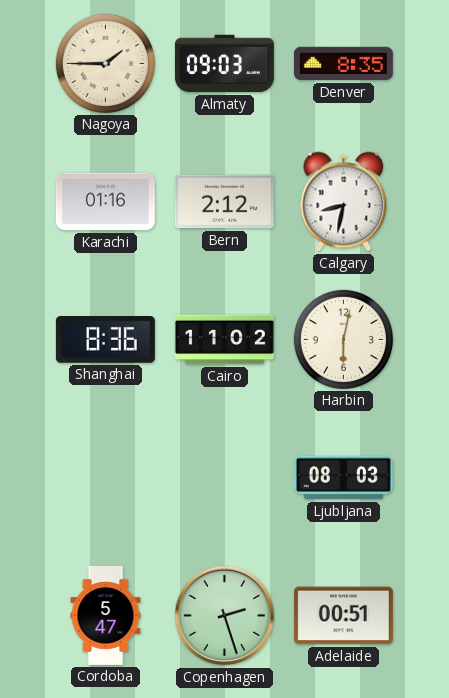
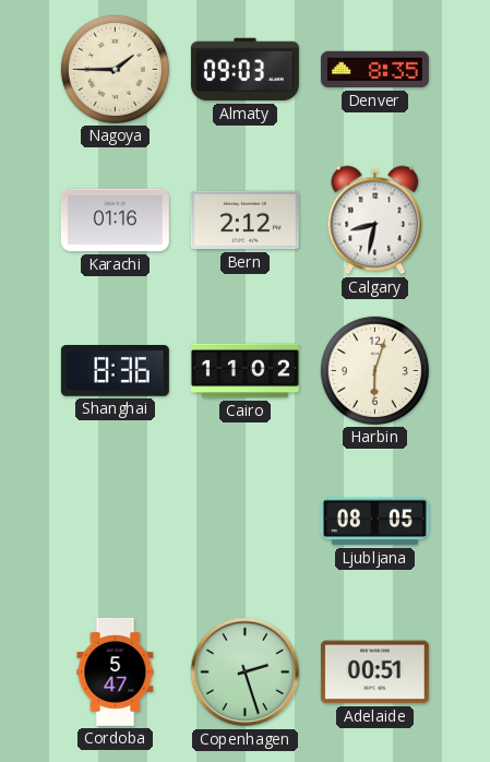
Harbin: 6:02 -> 6:03
Ljubljana: 08:03 -> 08:05
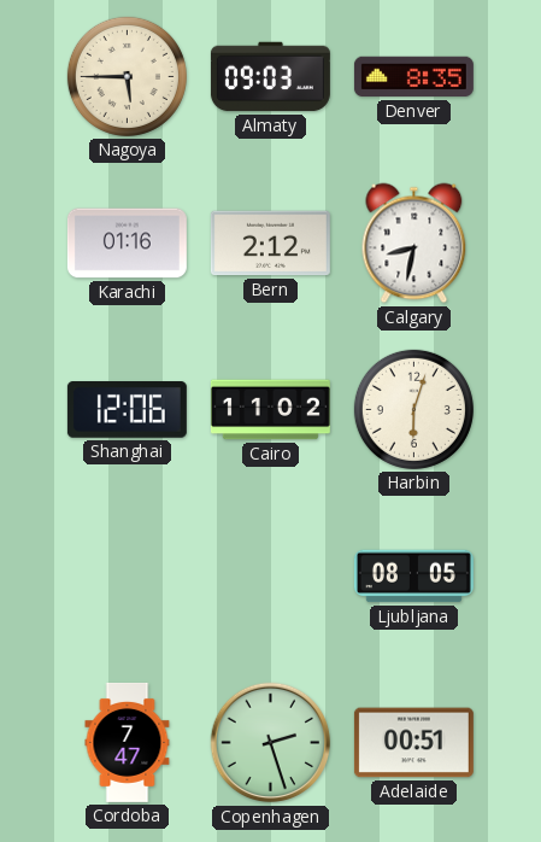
Nagoya: 1:45 -> 5:45
Shanghai: 8:36 -> 12:06
Cordoba: 5:47 -> 7:47
